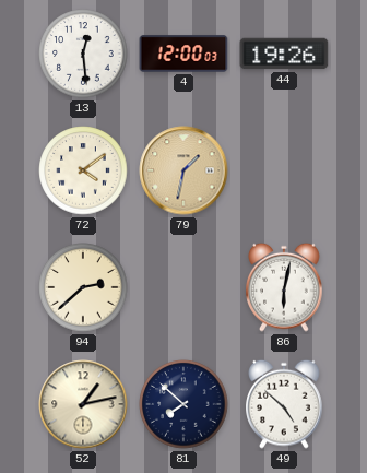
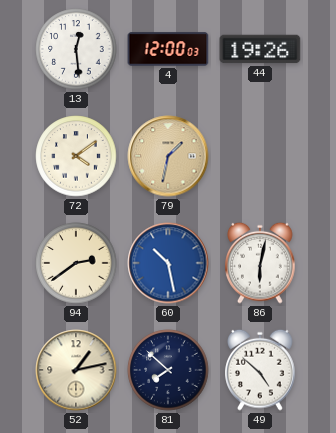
94: 2:38 -> 2:39
60: none -> 10:28
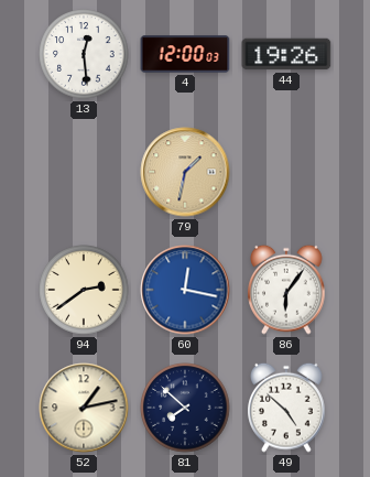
72: 4:09 -> none
60: 10:28 -> 12:17
86: 6:02 -> 6:06
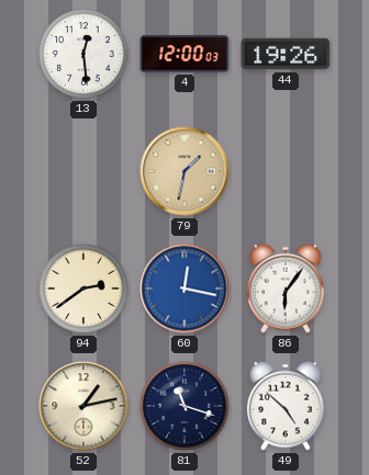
81: 7:52 -> 11:18
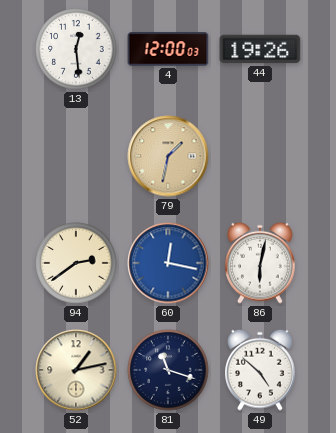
86: 6:06 -> 6:02
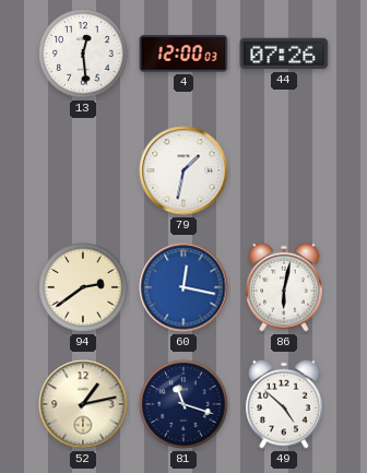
44: 19:26 -> 07:26
79 dial: champagne -> white
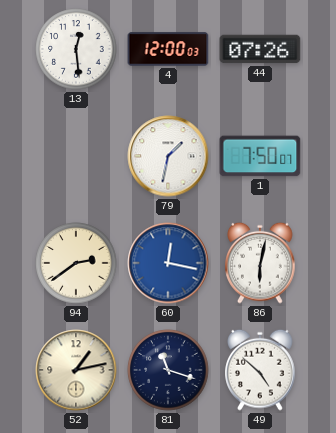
1: none -> 7:50
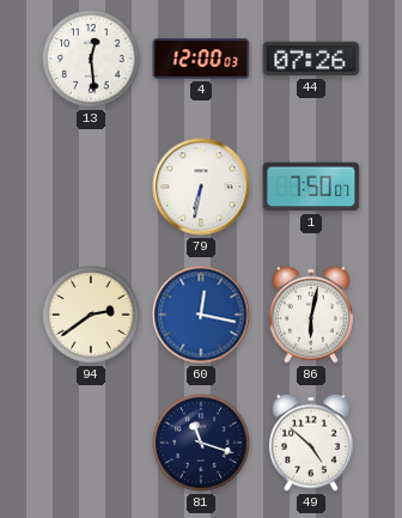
79: 1:32 -> 6:32
52: 1:13 -> none
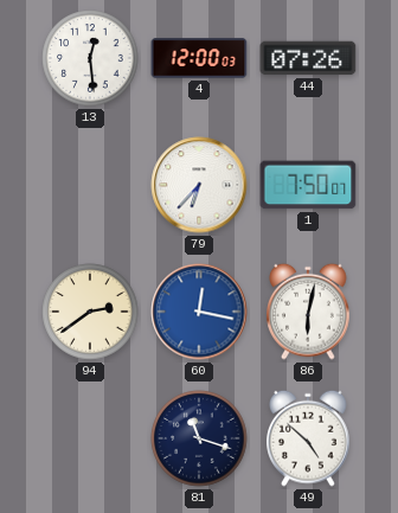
79: 6:32 -> 6:37
